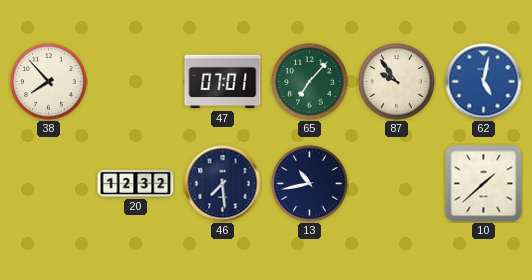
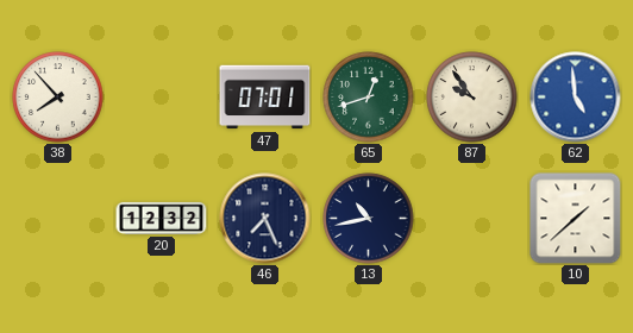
65: 7:07 -> 12:42
62: 5:02 -> 4:59
46: 7:29 -> 7:26
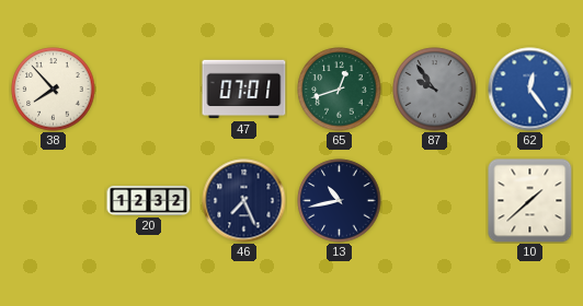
87 dial: cream -> grey
62: 4:59 -> 12:24
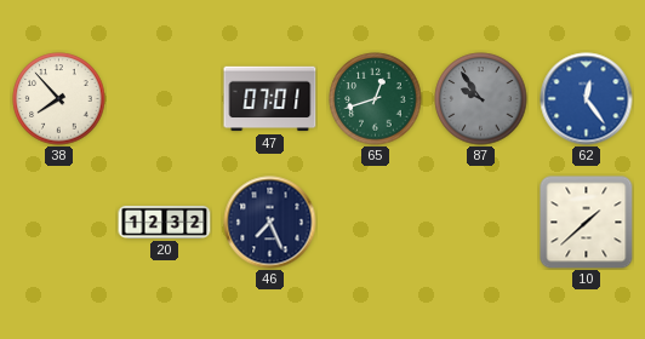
13: 10:43 -> none
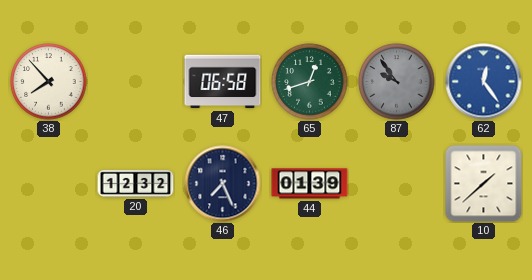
47: 07:01 -> 06:58
44: none -> 01:39
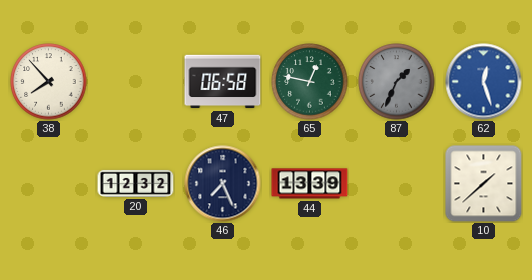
65: 12:42 -> 12:47
87: 9:54 -> 1:34
62: 12:24 -> 12:27
44: 01:39 -> 13:39
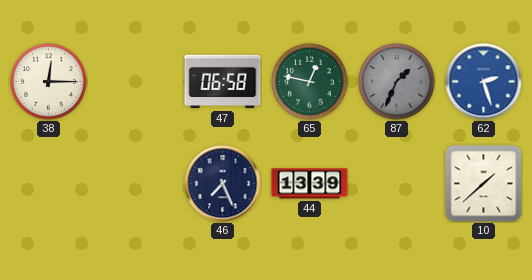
38: 7:53 -> 12:15
62: 12:27 -> 2:27
20: 12:32 -> none
